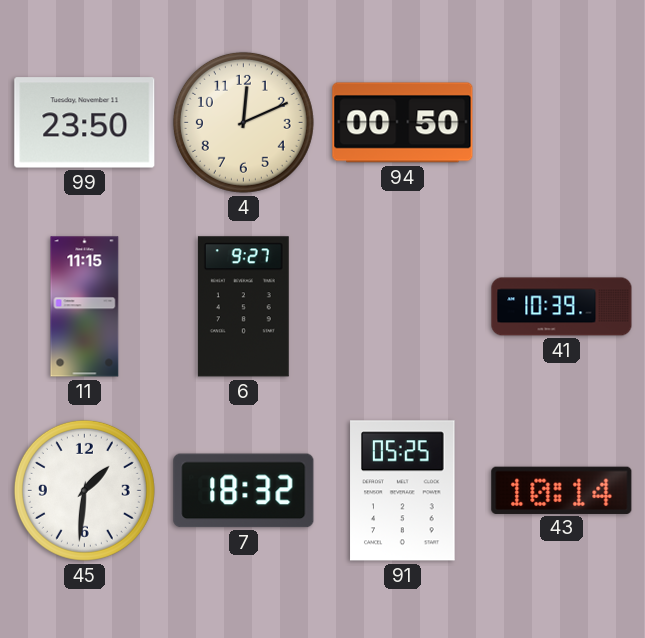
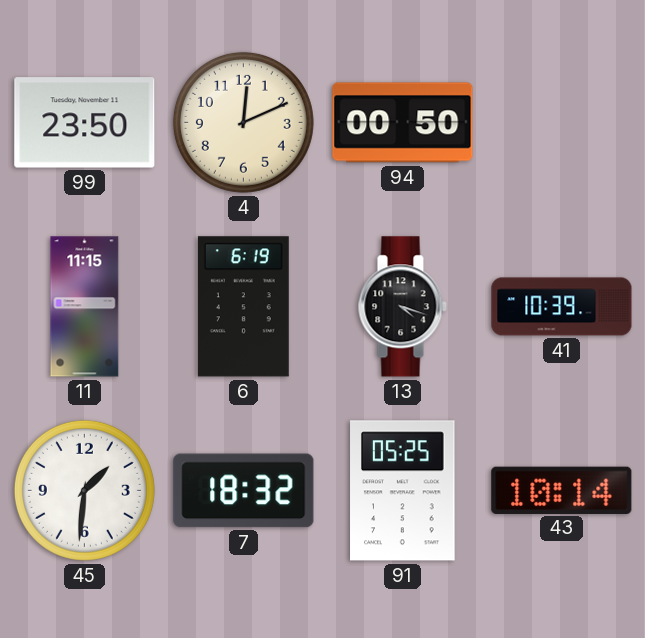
6: 9:27 -> 6:19
13: none -> 4:18
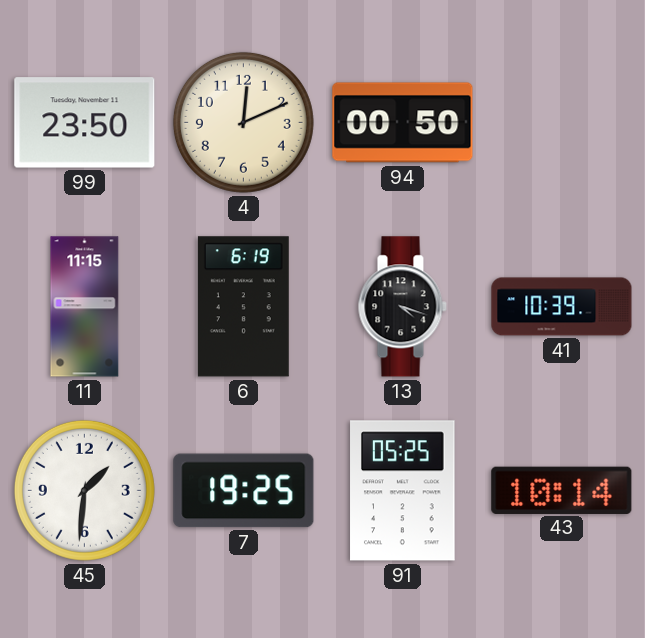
7: 18:32 -> 19:25
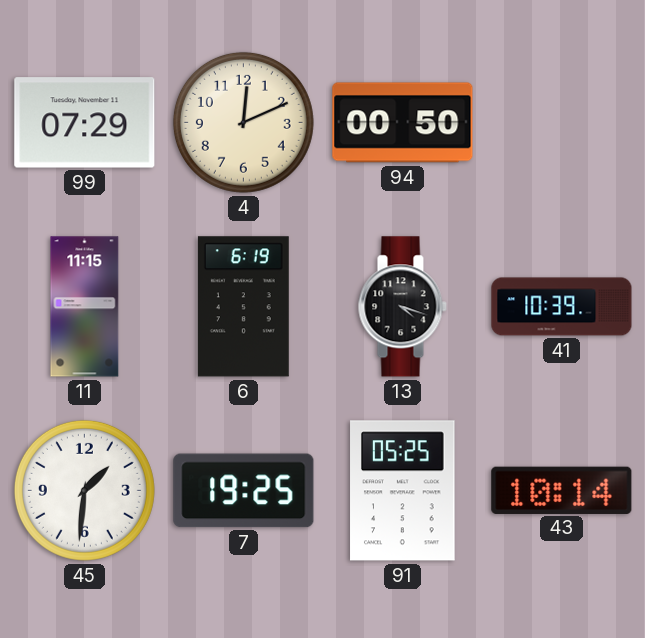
99: 23:50 -> 07:29
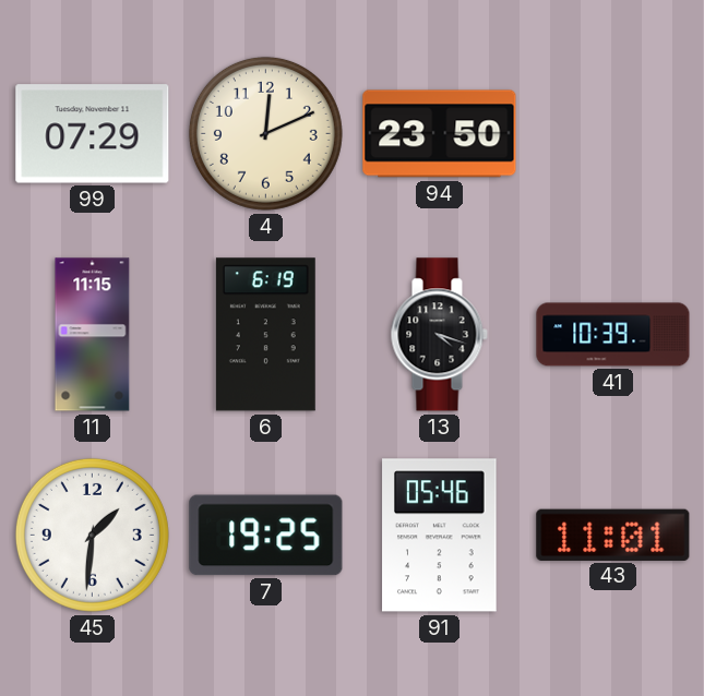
94: 00:50 -> 23:50
91: 05:25 -> 05:46
43: 10:14 -> 11:01
